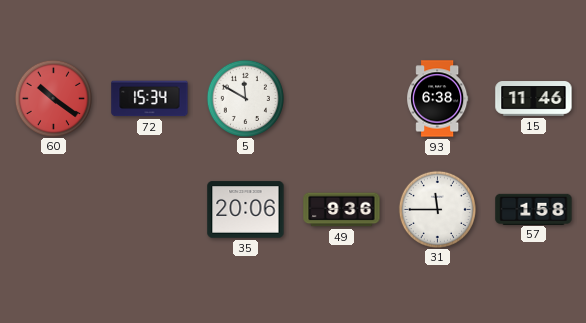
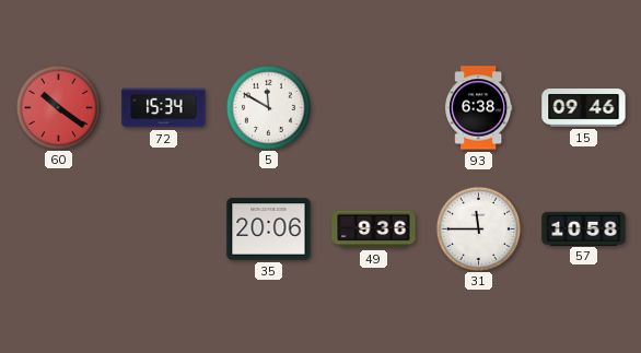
15: 11:46 -> 09:46
57: 1:58 -> 10:58
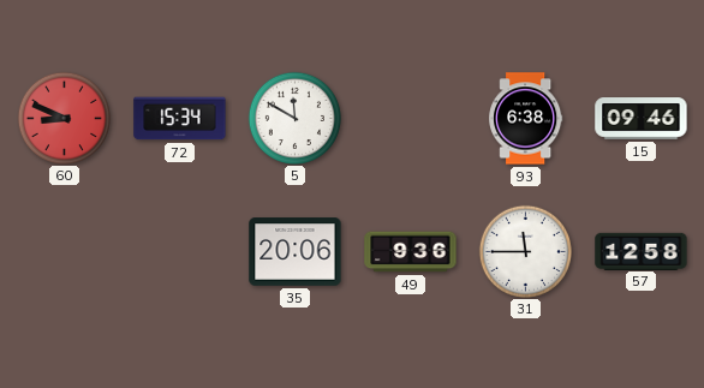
60: 10:21 -> 8:49
57: 10:58 -> 12:58
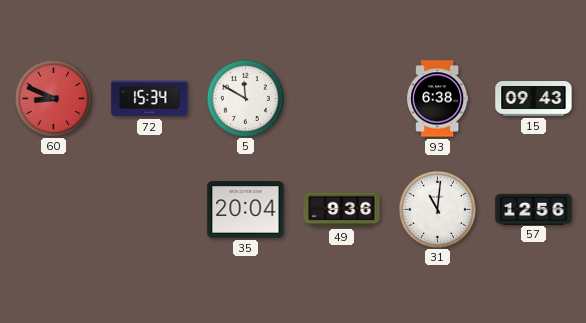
15: 09:46 -> 09:43
35: 20:06 -> 20:04
31: 11:45 -> 11:01
57: 12:58 -> 12:56
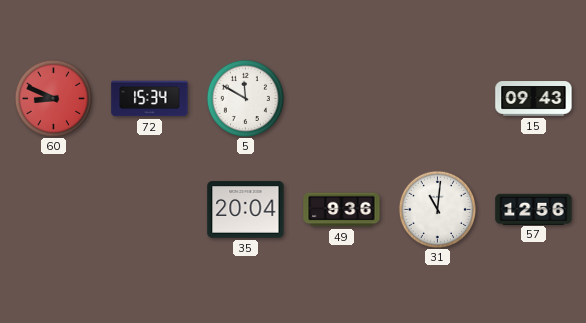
93: 6:38 -> none
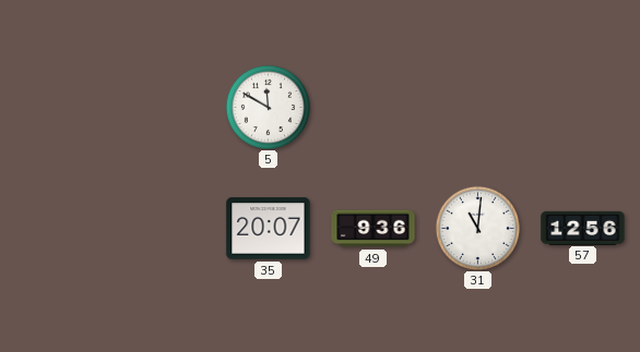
60: 8:49 -> none
72: 15:34 -> none
15: 09:43 -> none
35: 20:04 -> 20:07
